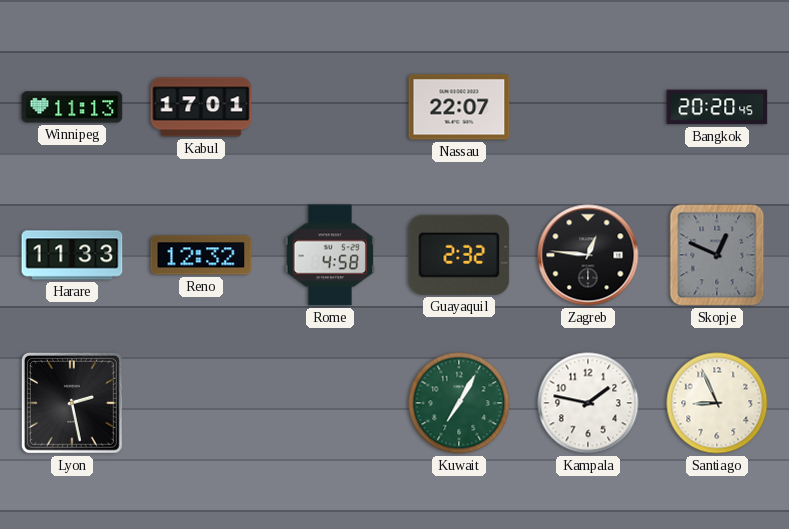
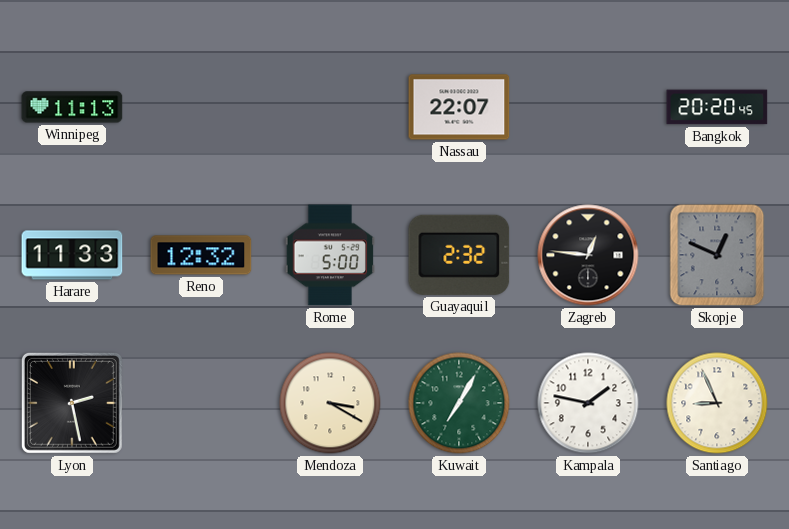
Kabul: 17:01 -> none
Rome: 4:58 -> 5:00
Mendoza: none -> 3:20
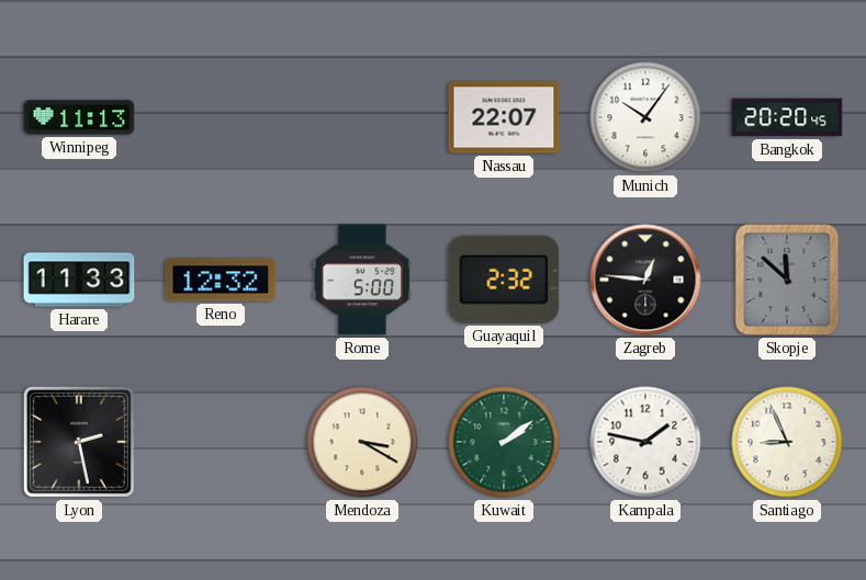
Munich: none -> 10:06
Skopje: 12:49 -> 11:52
Kuwait: 7:05 -> 2:09
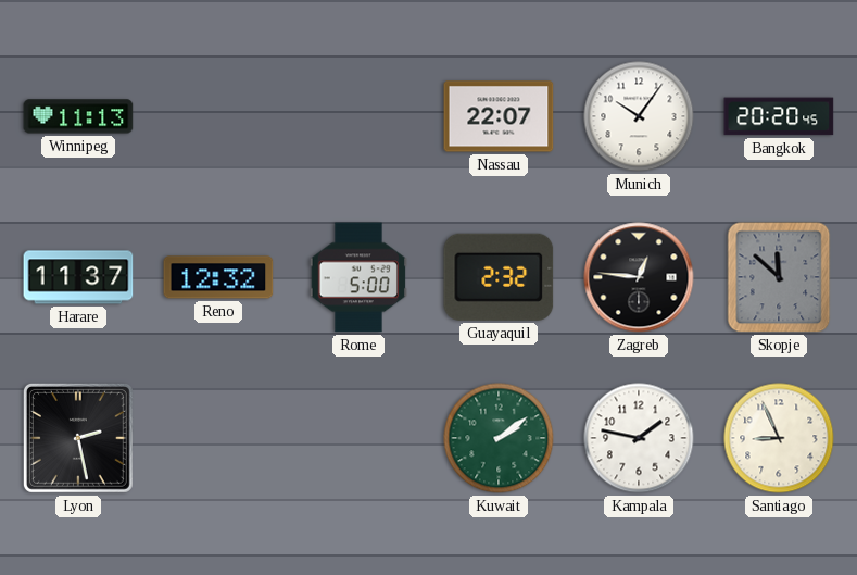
Harare: 11:33 -> 11:37
Mendoza: 3:20 -> none
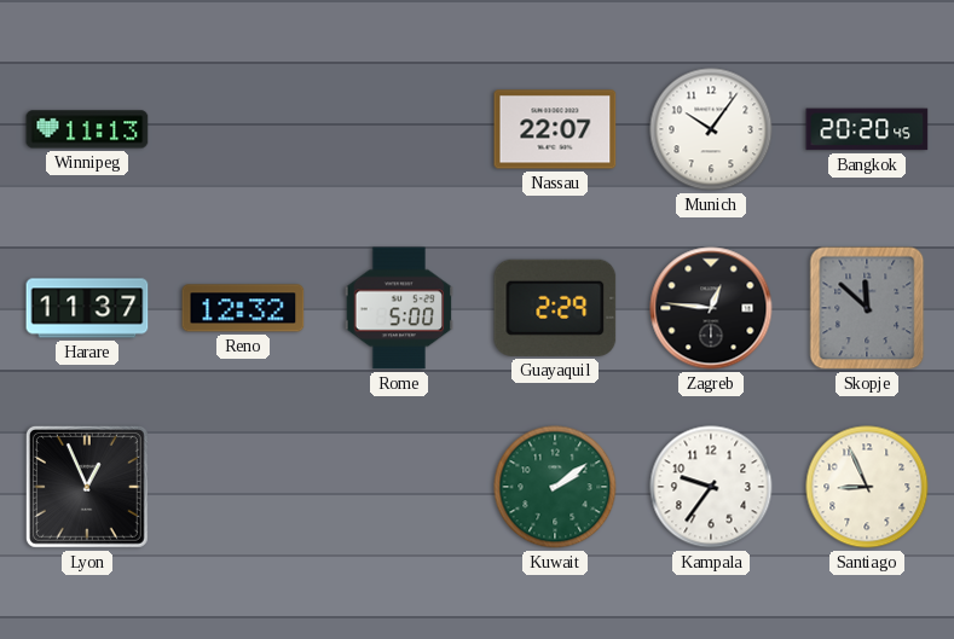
Guayaquil: 2:32 -> 2:29
Lyon: 2:28 -> 12:56
Kampala: 1:47 -> 9:36
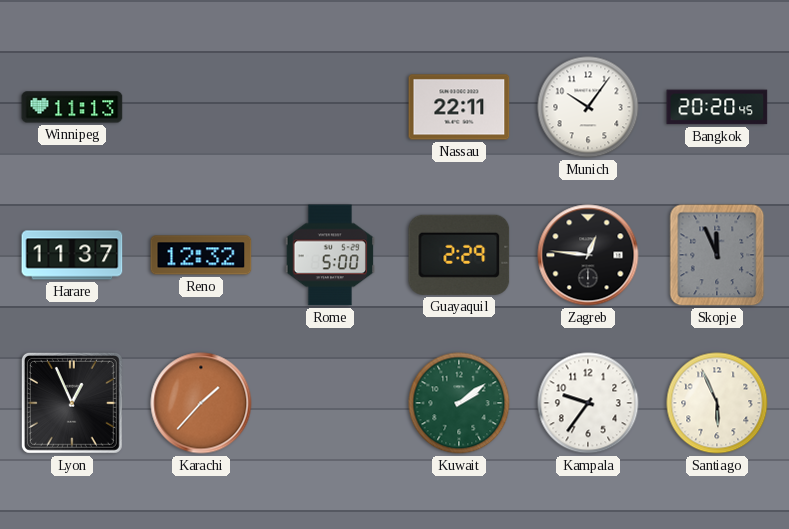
Nassau: 22:07 -> 22:11
Skopje: 11:52 -> 11:56
Karachi: none -> 1:37
Santiago: 8:56 -> 5:56
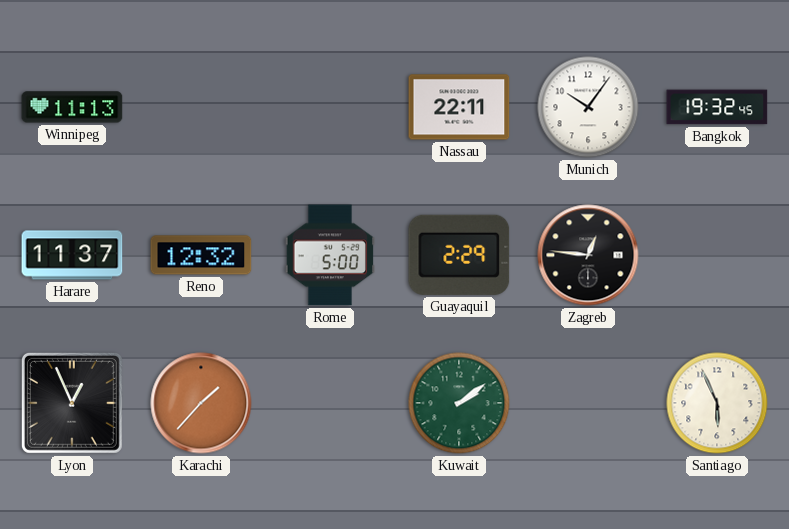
Bangkok: 20:20 -> 19:32
Skopje: 11:56 -> none
Kampala: 9:36 -> none
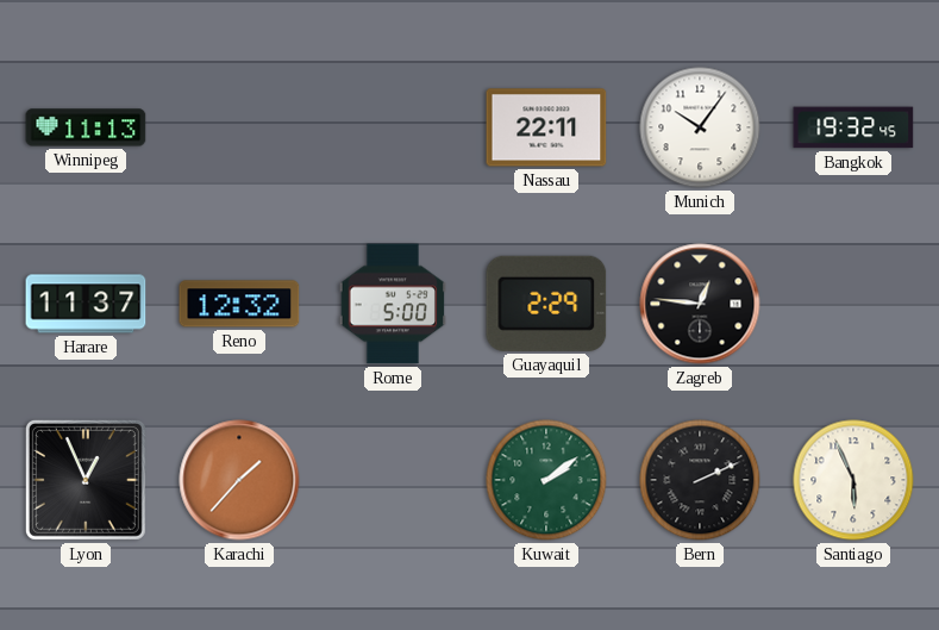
Bern: none -> 2:11
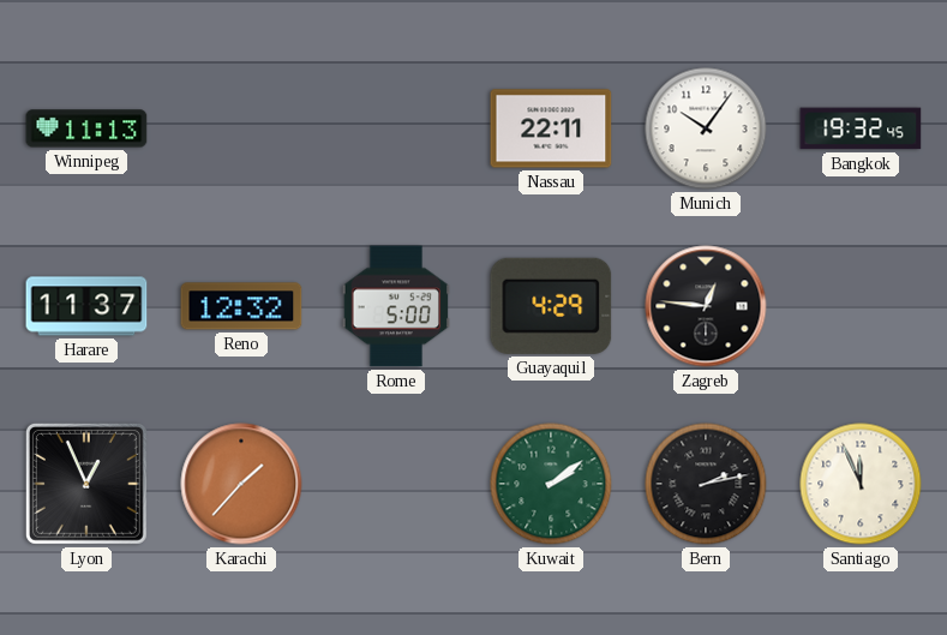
Guayaquil: 2:29 -> 4:29
Bern: 2:11 -> 2:13
Santiago: 5:56 -> 11:56
